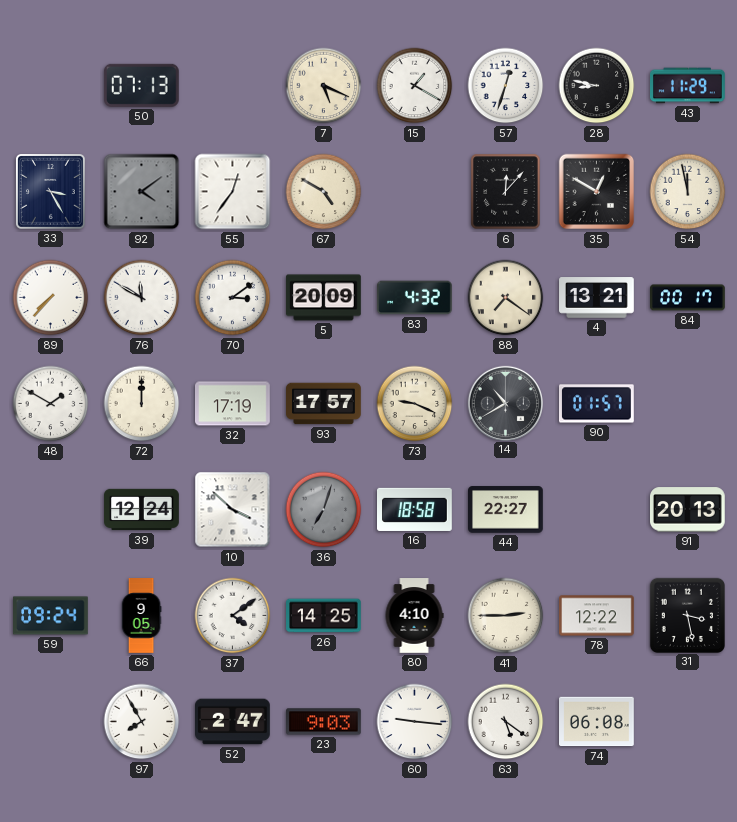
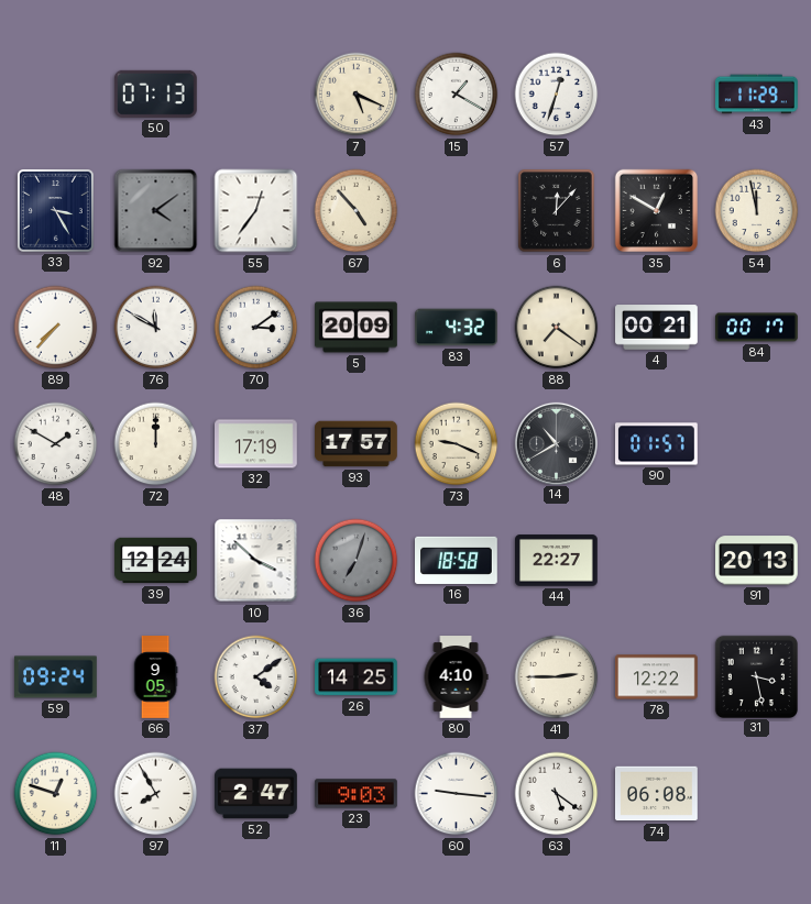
28: 8:47 -> none
67: 4:50 -> 4:53
4: 13:21 -> 00:21
11: none -> 12:48
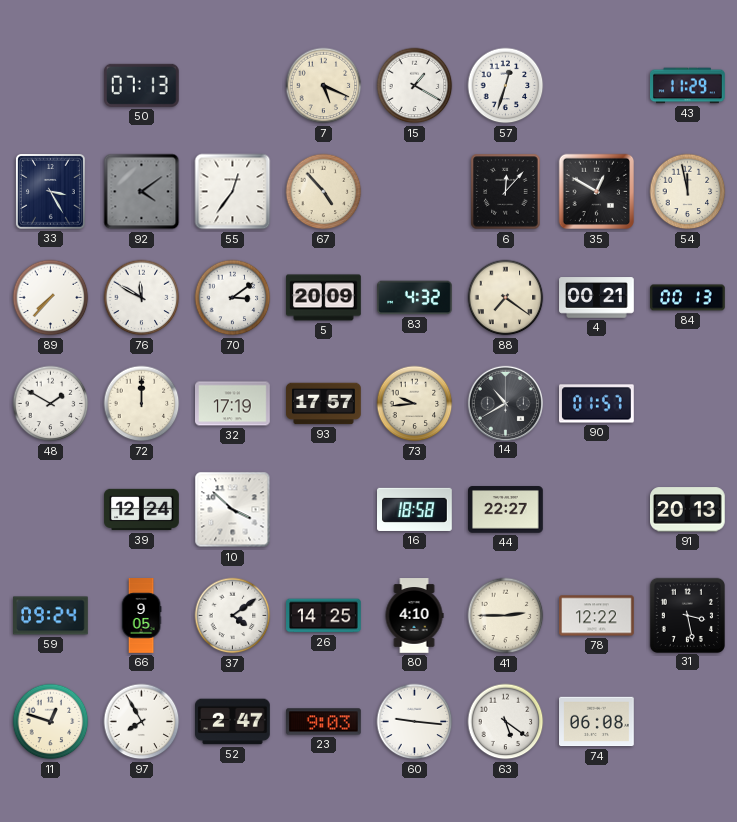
84: 00:17 -> 00:13
73: 9:19 -> 9:44
36: 7:03 -> none
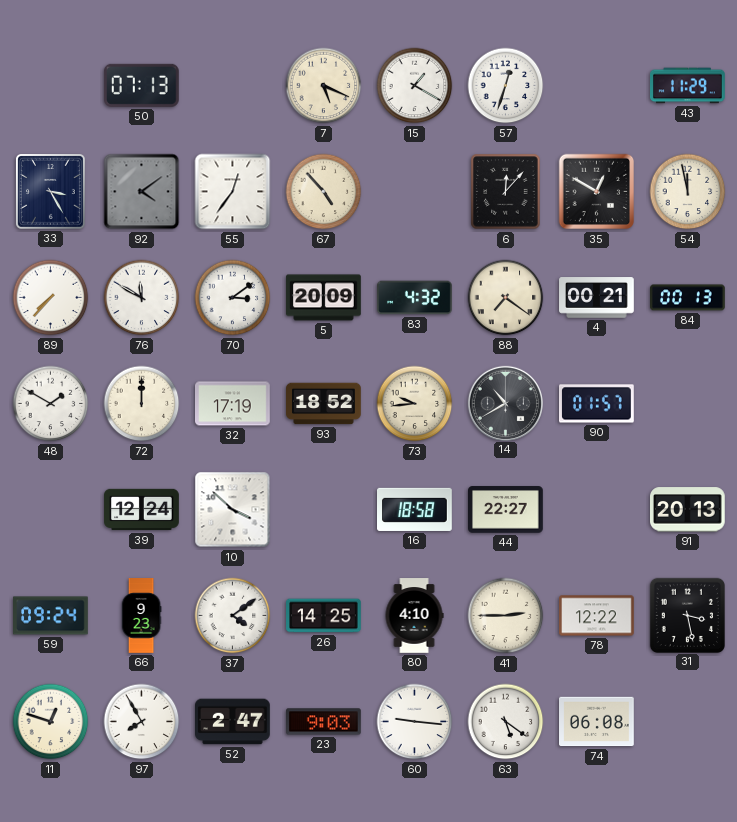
93: 17:57 -> 18:52
66: 9:05 -> 9:23
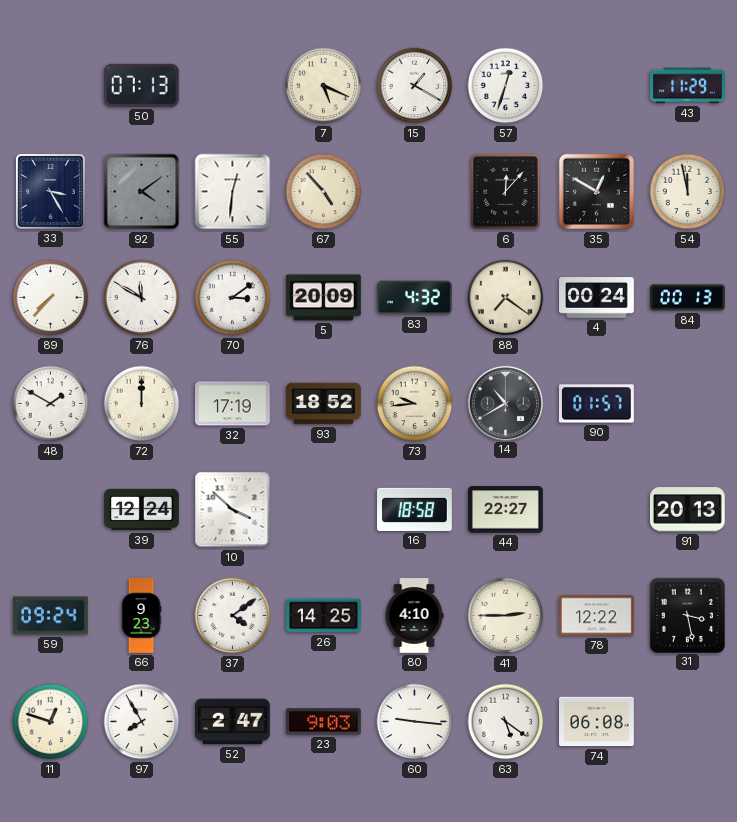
55: 12:36 -> 12:31
4: 00:21 -> 00:24
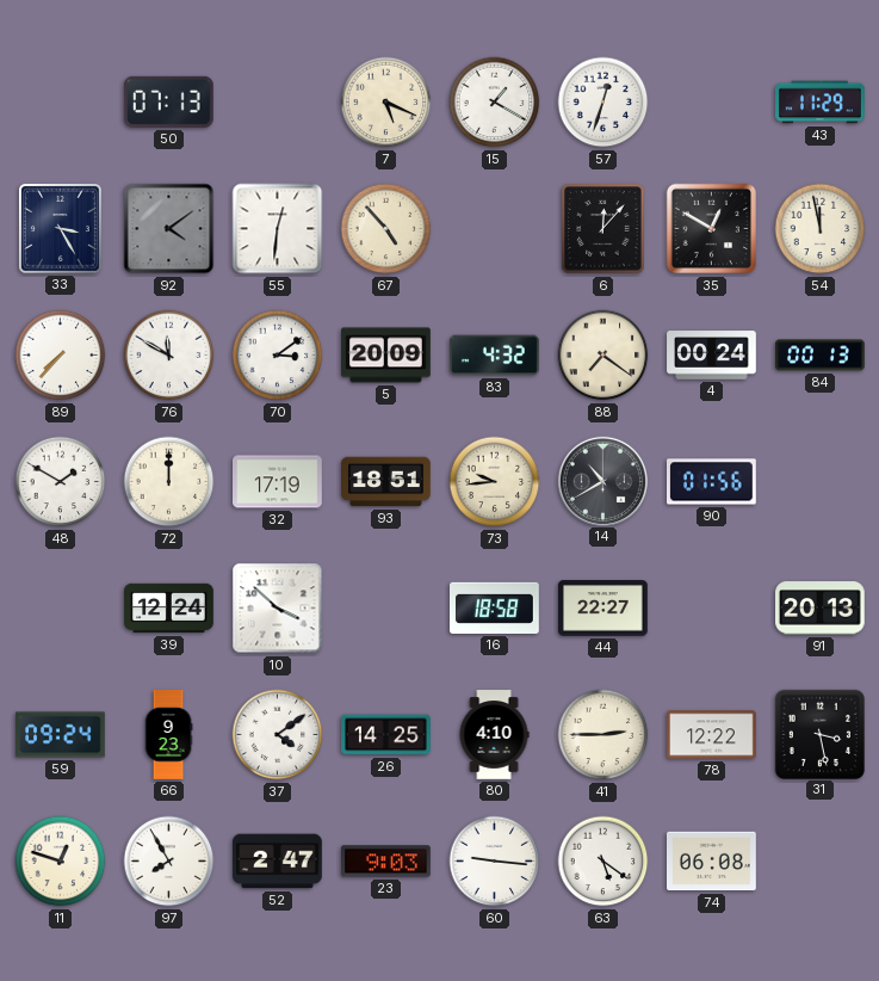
93: 18:52 -> 18:51
90: 01:57 -> 01:56
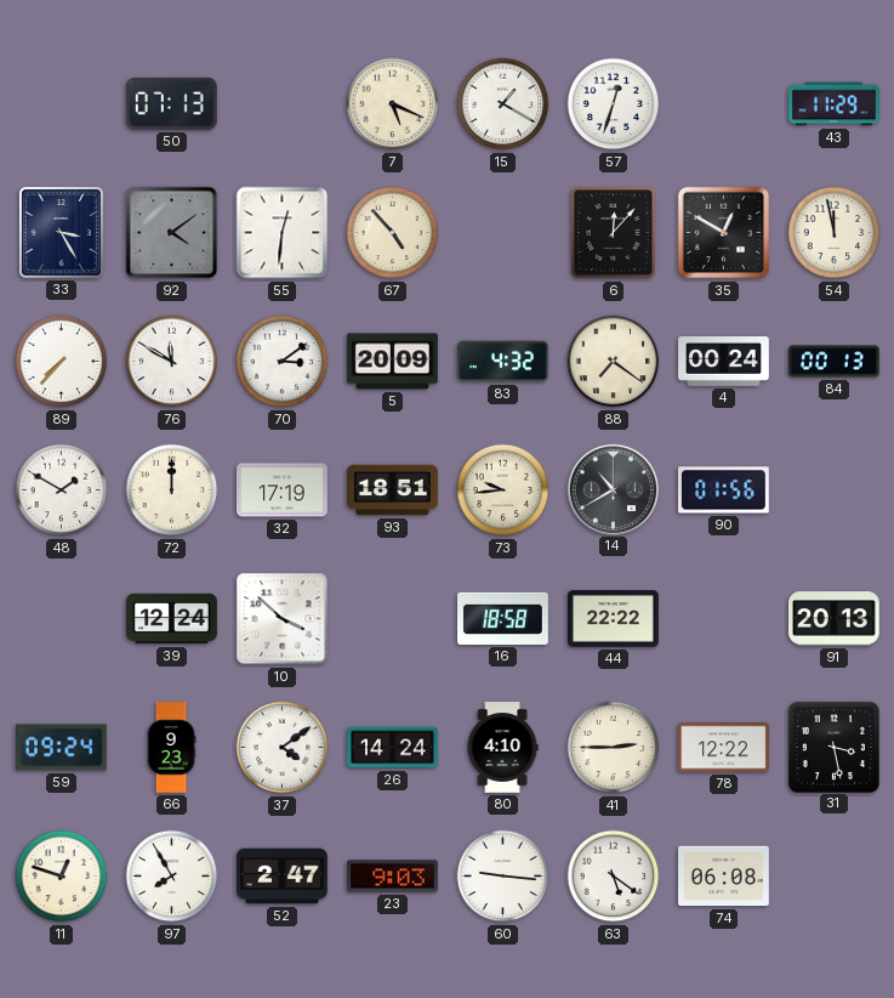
44: 22:27 -> 22:22
26: 14:25 -> 14:24
